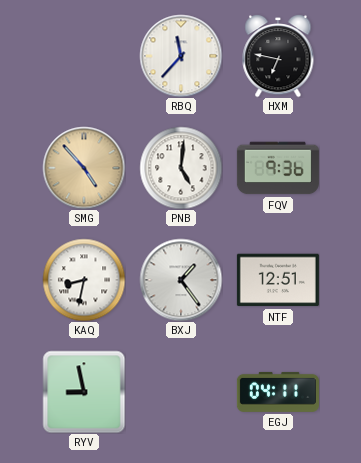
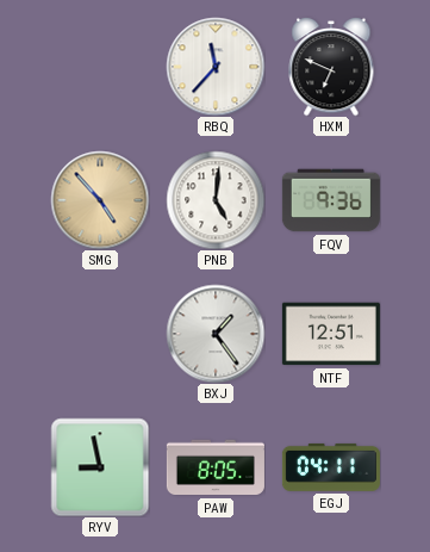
HXM: 6:47 -> 6:49
KAQ: 8:32 -> none
PAW: none -> 8:05
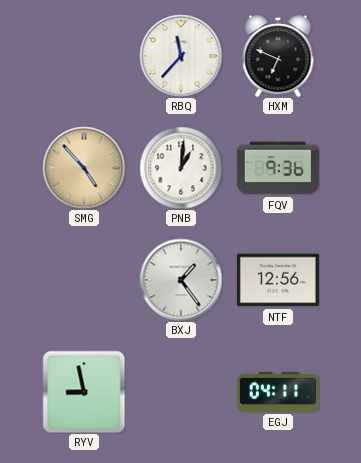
PNB: 5:01 -> 1:01
NTF: 12:51 -> 12:56
PAW: 8:05 -> none
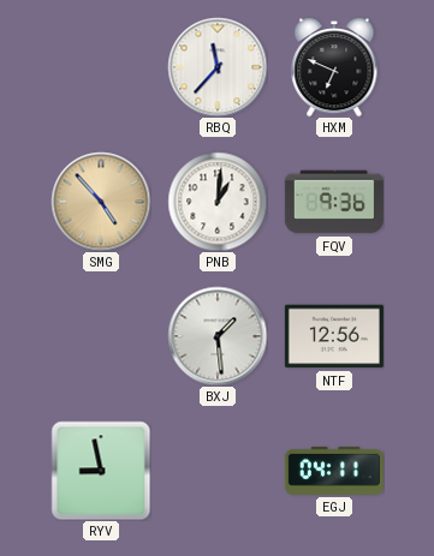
BXJ: 1:24 -> 1:29
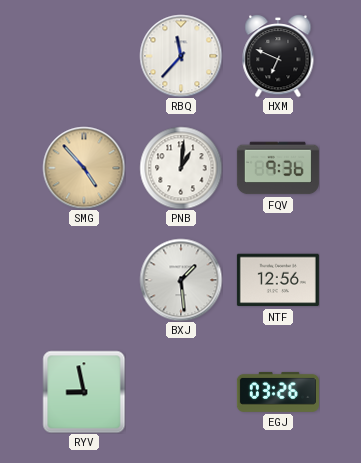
EGJ: 04:11 -> 03:26
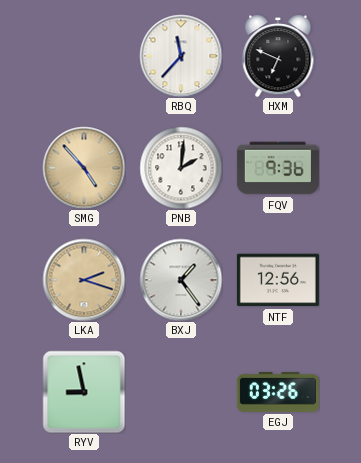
PNB: 1:01 -> 2:01
LKA: none -> 2:18
BXJ: 1:29 -> 1:24
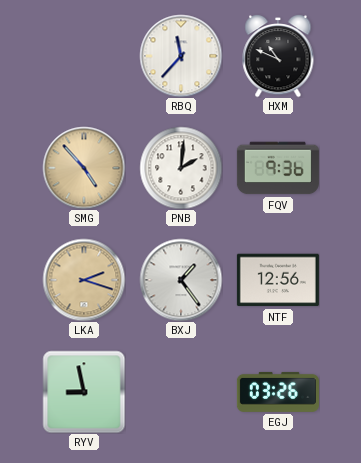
HXM: 6:49 -> 10:49
